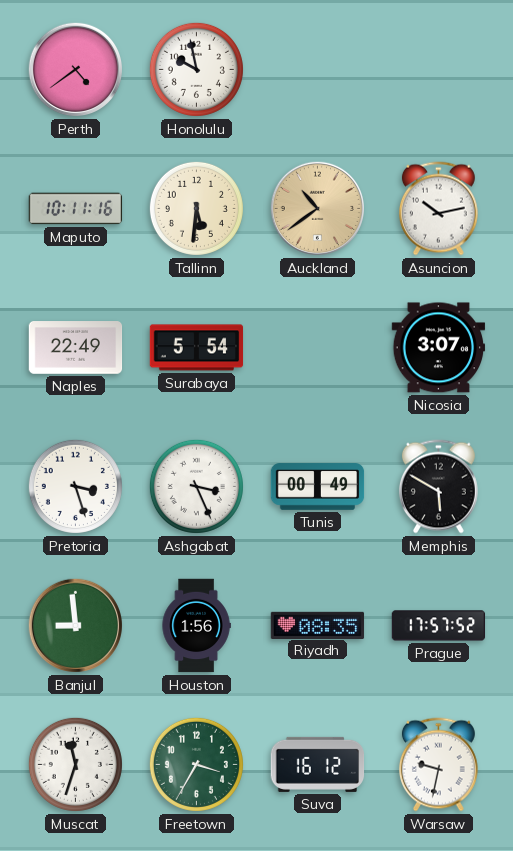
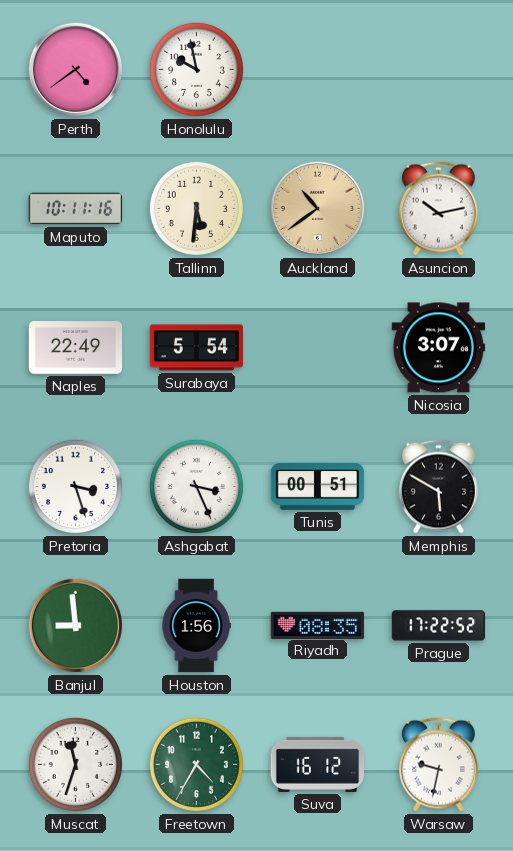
Tunis: 00:49 -> 00:51
Prague: 17:57 -> 17:22
Freetown: 3:35 -> 4:35
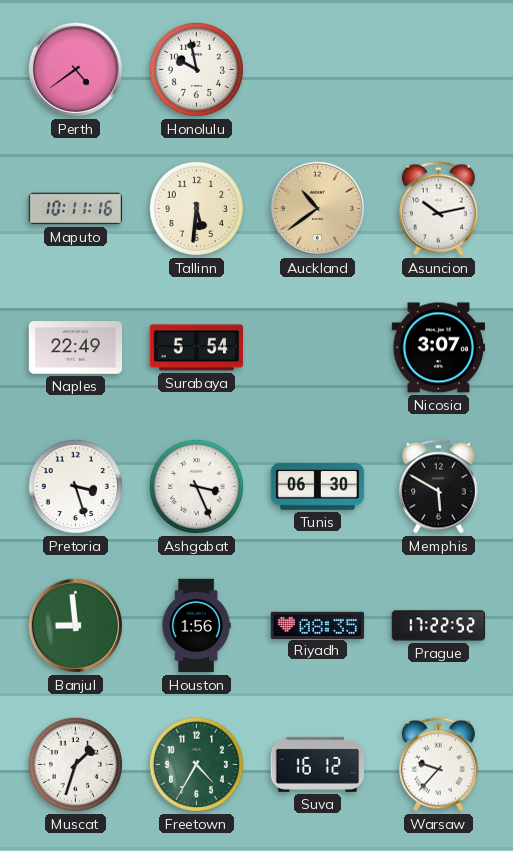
Tunis: 00:51 -> 06:30
Muscat: 11:33 -> 1:33
Warsaw: 9:32 -> 9:37
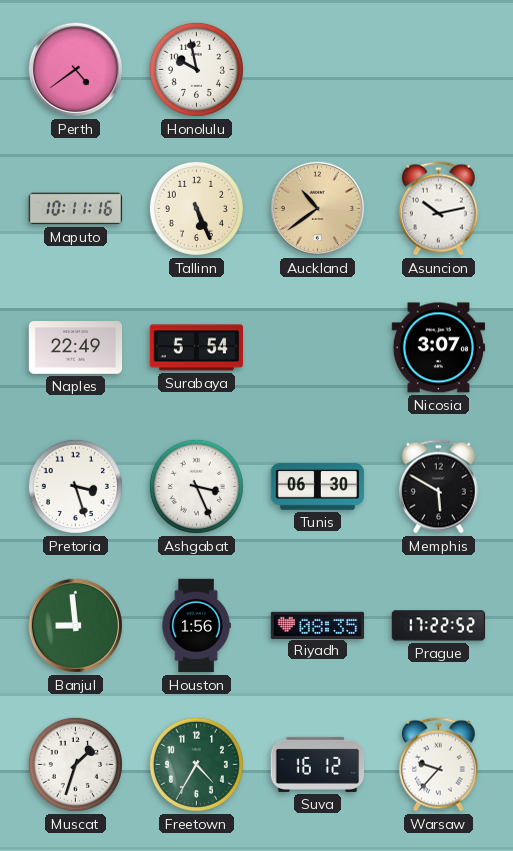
Tallinn: 5:31 -> 5:26
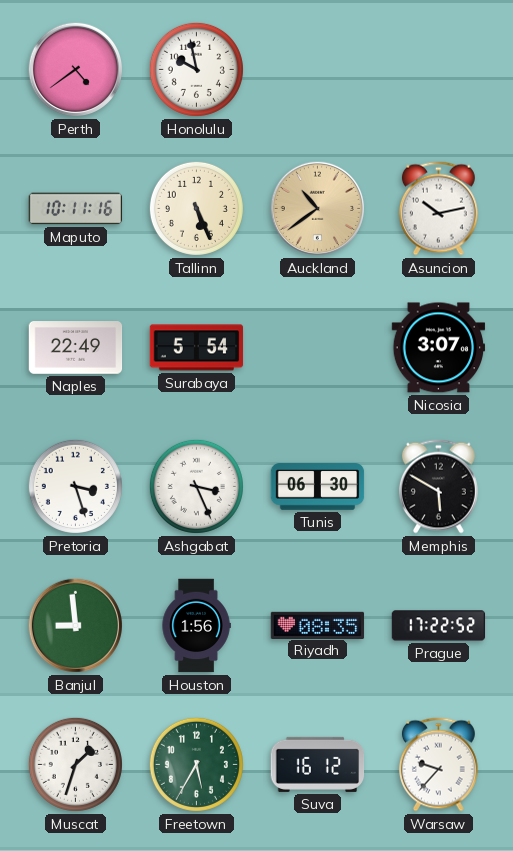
Freetown: 4:35 -> 5:35
